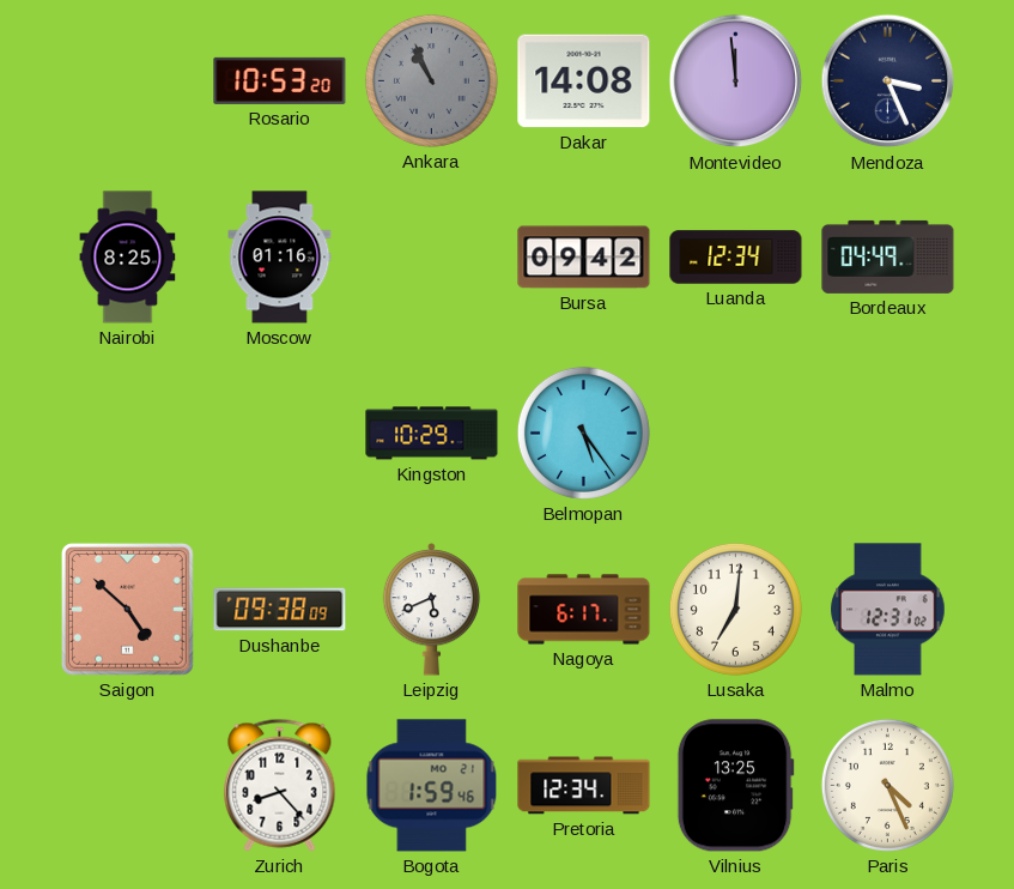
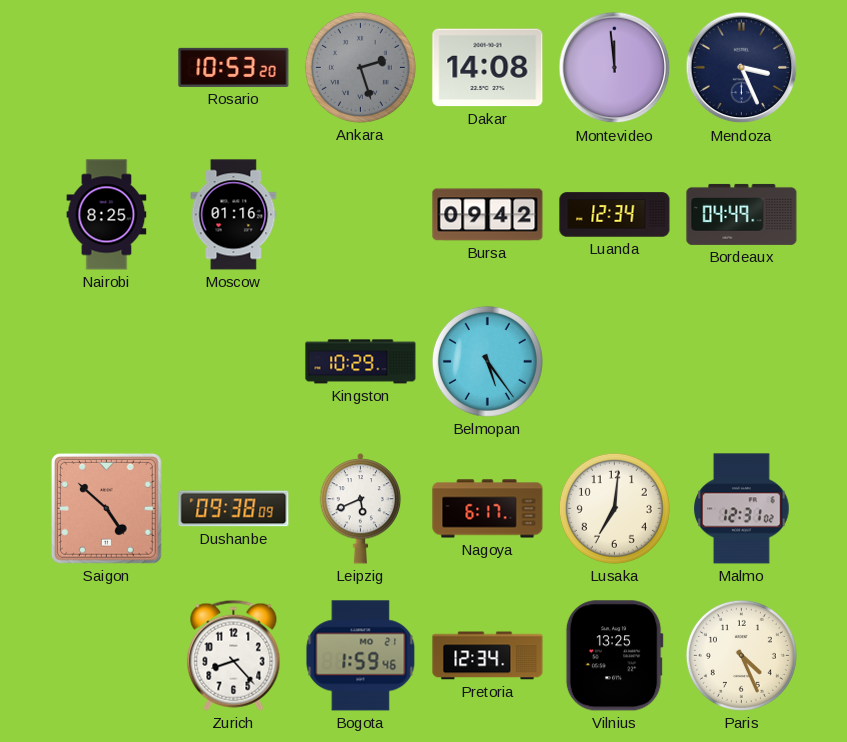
Ankara: 10:56 -> 2:27
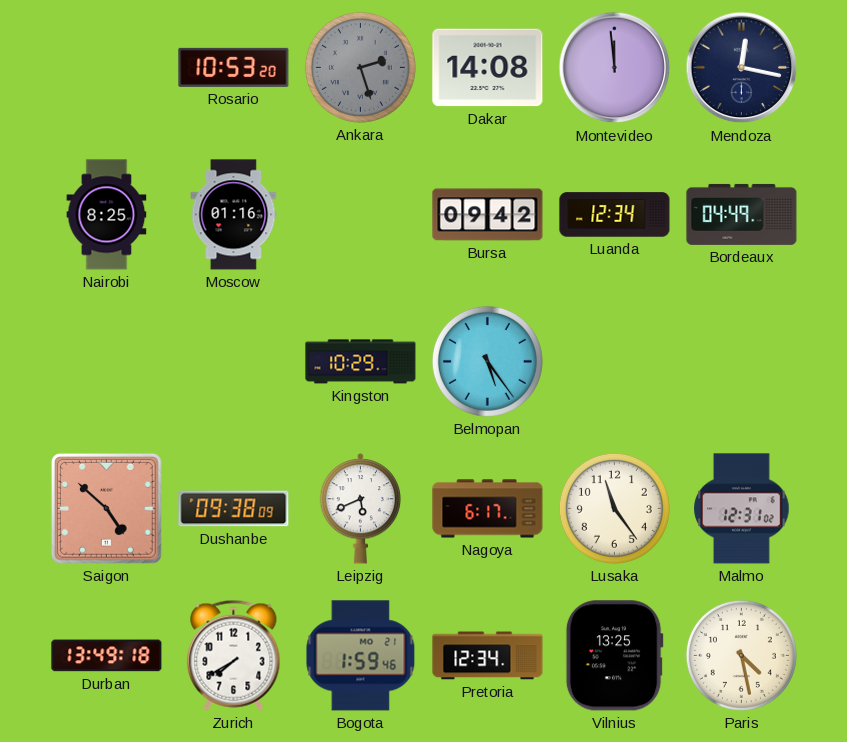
Mendoza: 3:26 -> 12:17
Lusaka: 7:01 -> 11:24
Durban: none -> 13:49
Zurich: 8:23 -> 7:40
Paris: 4:26 -> 4:28
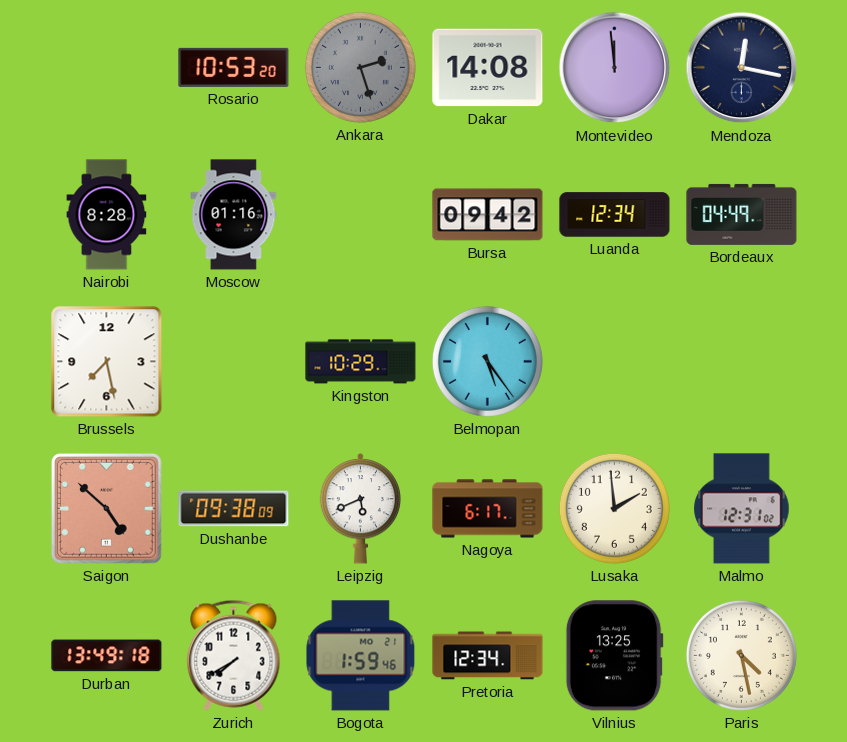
Nairobi: 8:25 -> 8:28
Brussels: none -> 7:28
Lusaka: 11:24 -> 1:59
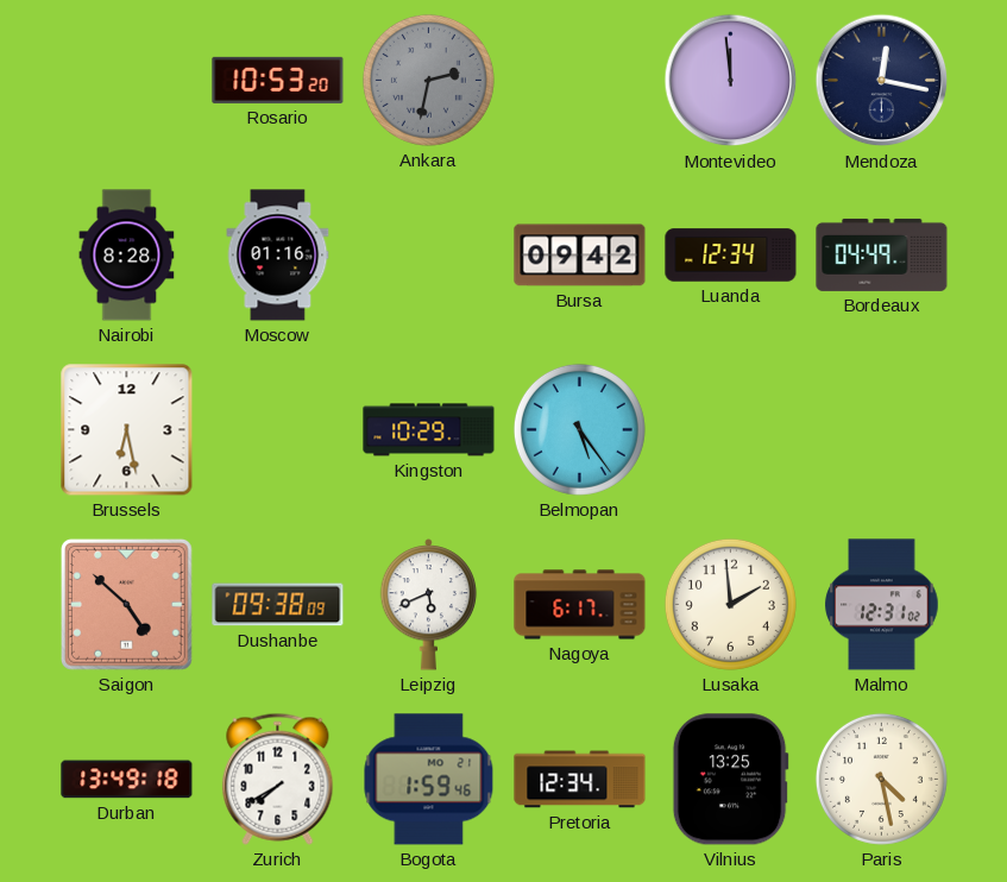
Ankara: 2:27 -> 2:32
Dakar: 14:08 -> none
Brussels: 7:28 -> 6:28
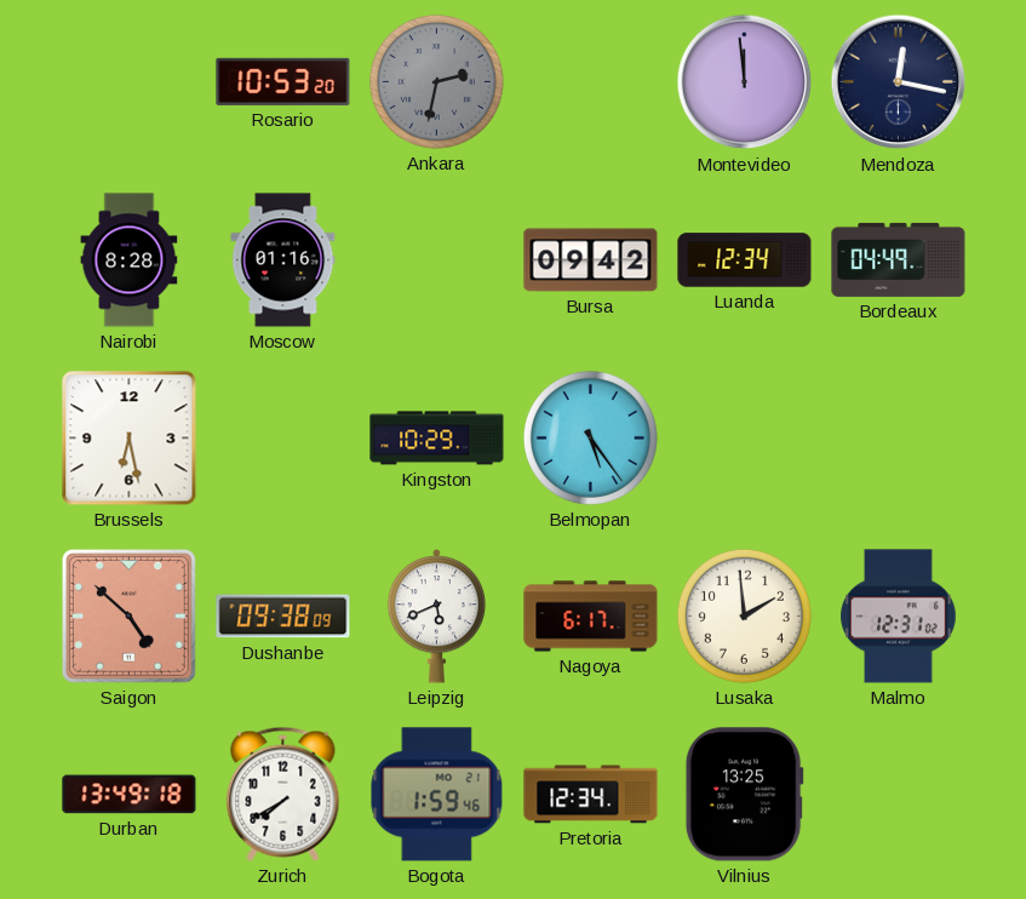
Paris: 4:28 -> none
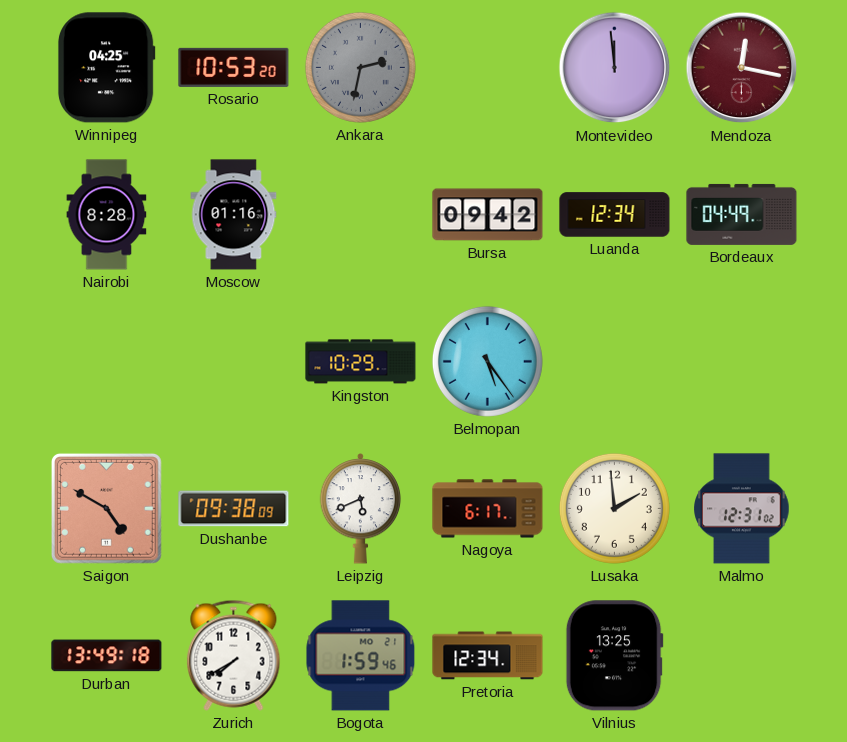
Winnipeg: none -> 04:25
Mendoza dial: navy -> burgundy
Brussels: 6:28 -> none
Saigon: 4:52 -> 4:50
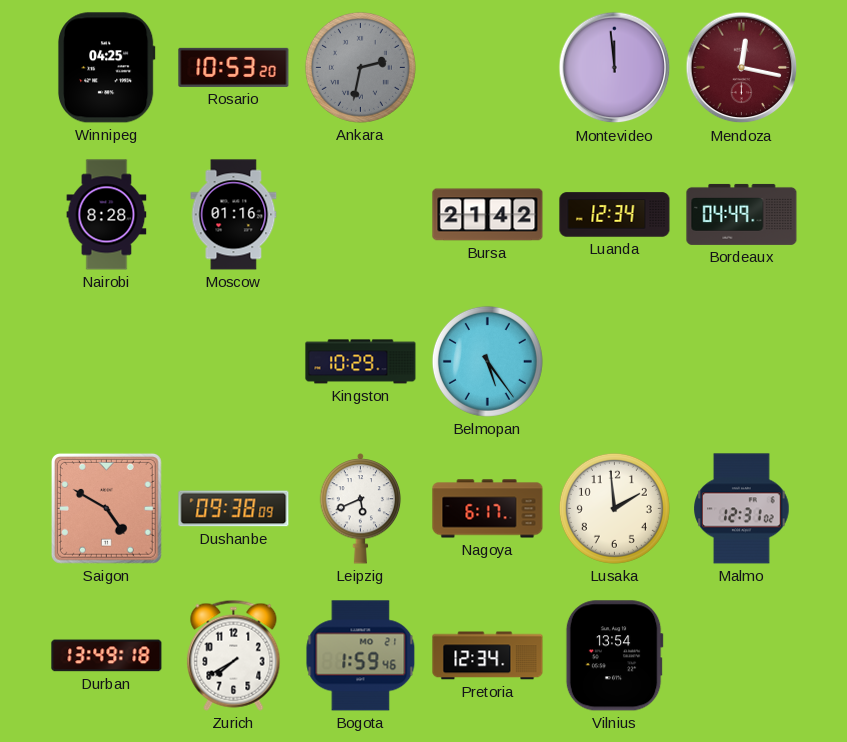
Bursa: 09:42 -> 21:42
Vilnius: 13:25 -> 13:54
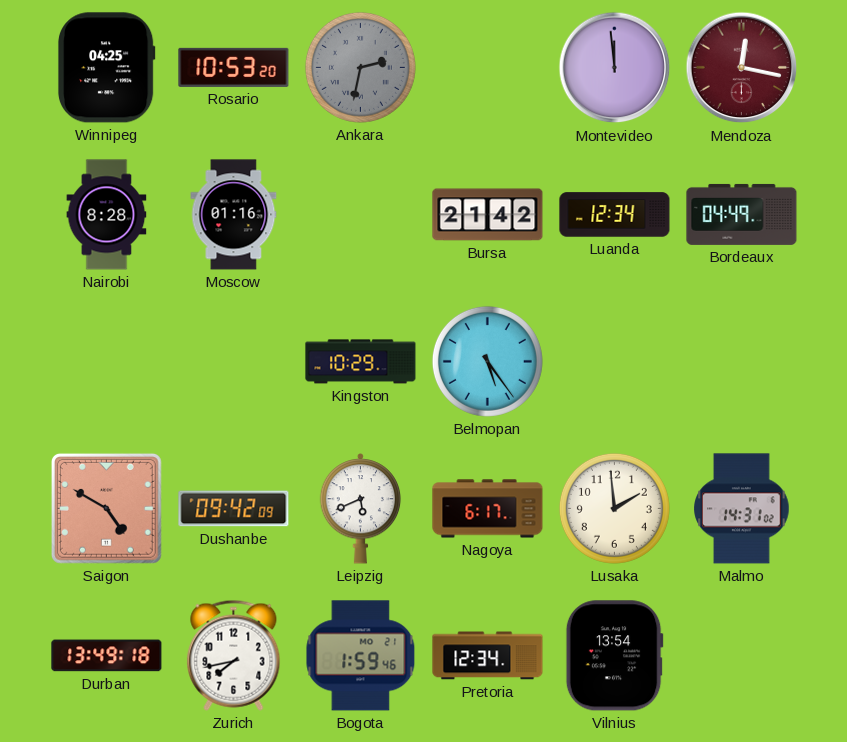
Dushanbe: 09:38 -> 09:42
Malmo: 12:31 -> 14:31
Zurich: 7:40 -> 7:43
